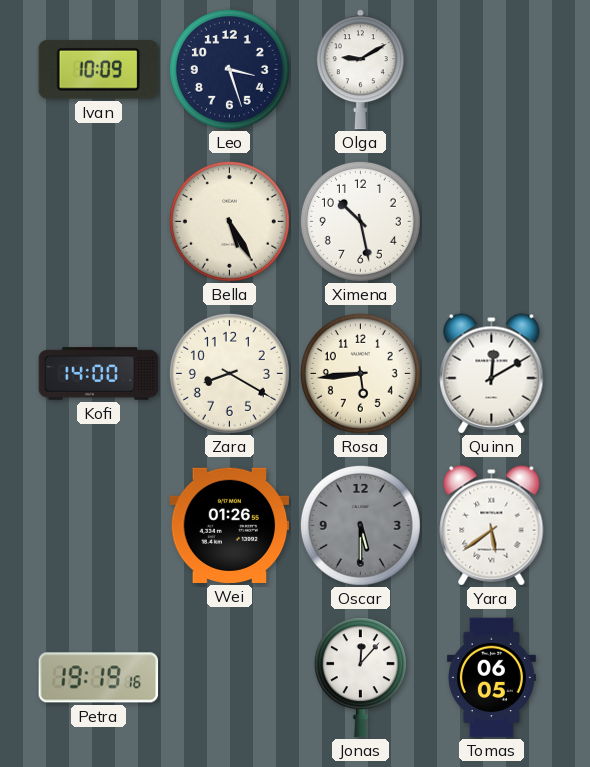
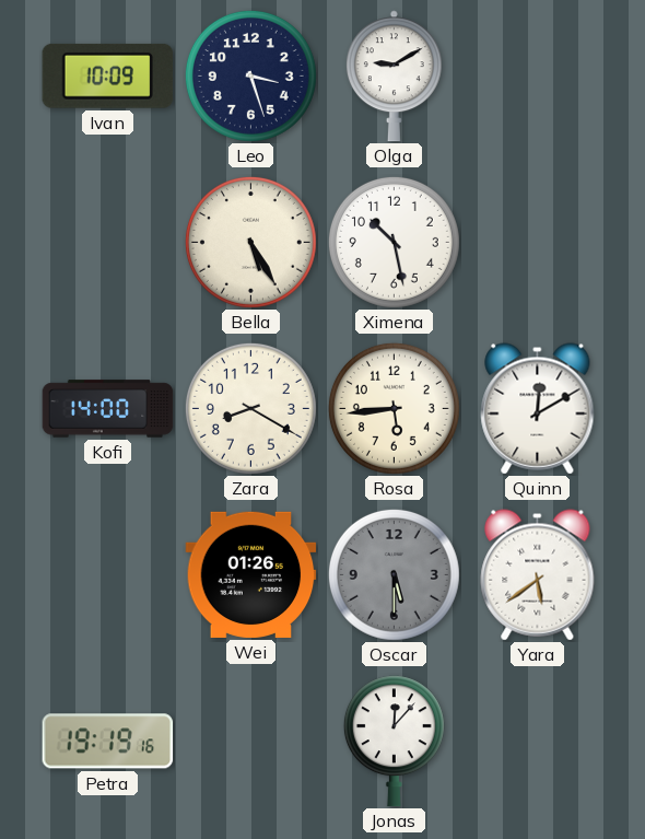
Tomas: 06:05 -> none
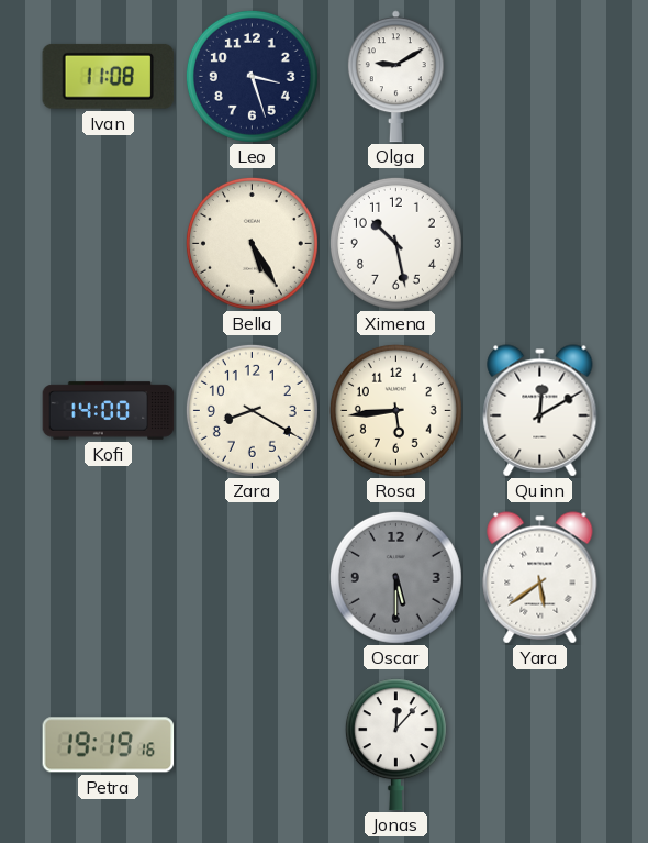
Ivan: 10:09 -> 11:08
Wei: 01:26 -> none
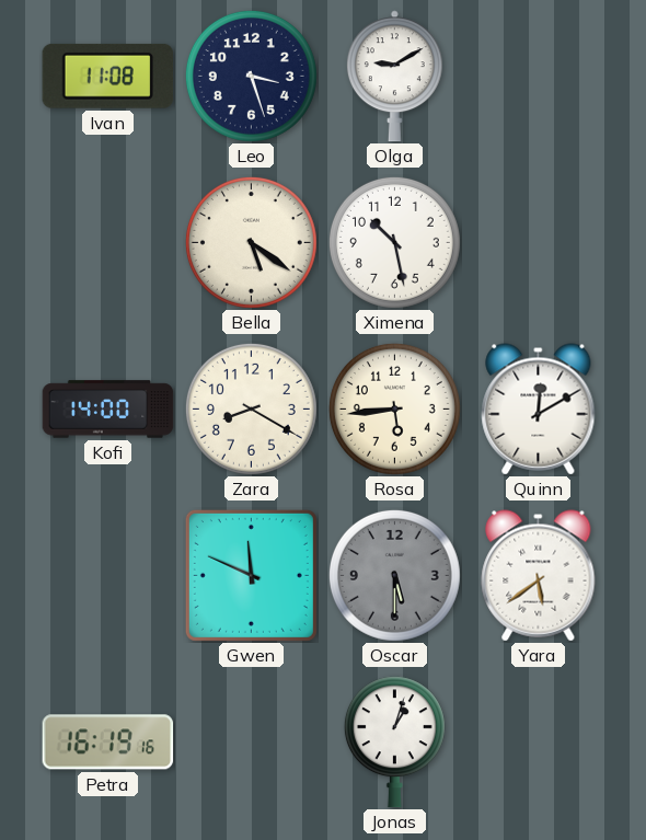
Bella: 5:25 -> 5:21
Gwen: none -> 11:49
Petra: 19:19 -> 16:19
Jonas: 12:07 -> 1:03
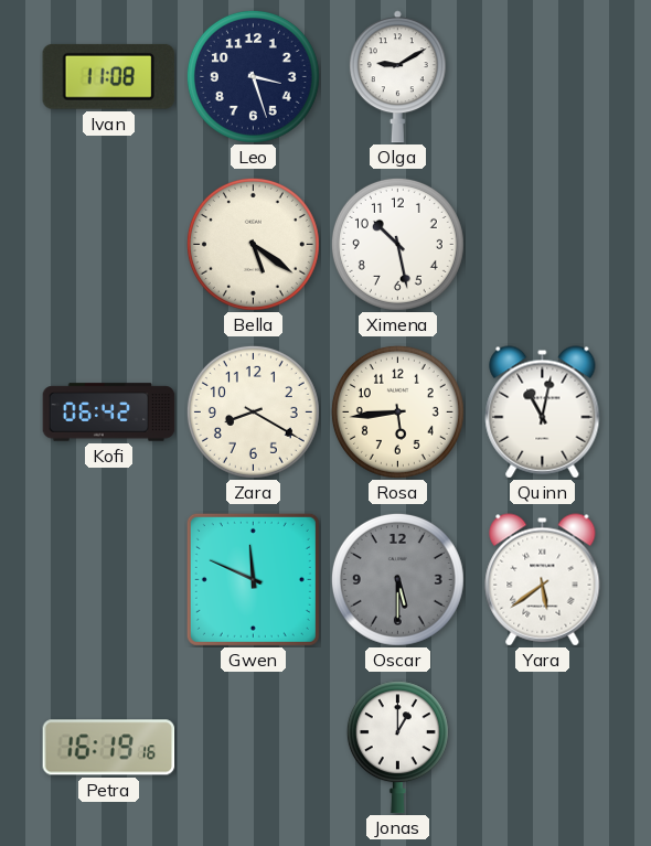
Kofi: 14:00 -> 06:42
Quinn: 12:10 -> 11:02
Jonas: 1:03 -> 1:00
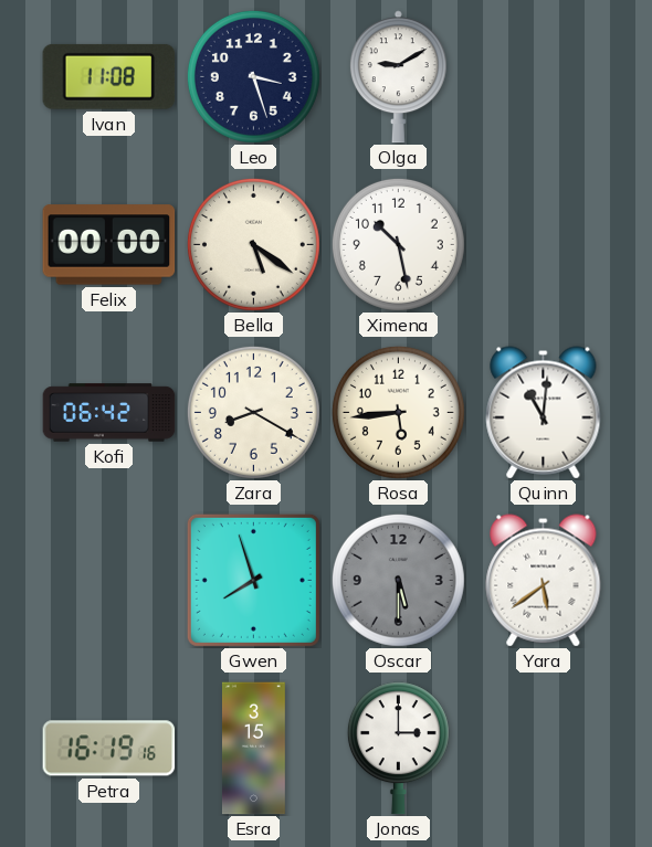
Felix: none -> 00:00
Quinn: 11:02 -> 11:01
Gwen: 11:49 -> 7:57
Esra: none -> 3:15
Jonas: 1:00 -> 3:00
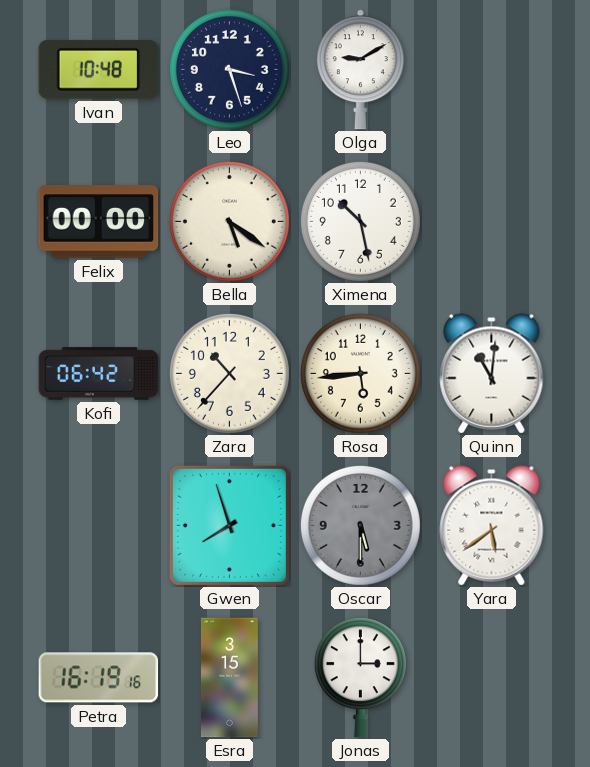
Ivan: 11:08 -> 10:48
Zara: 8:20 -> 10:37
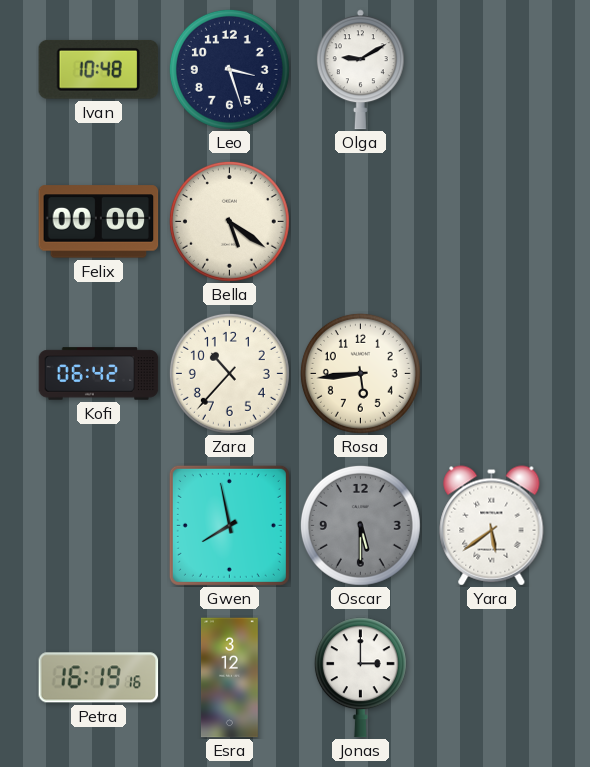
Ximena: 10:28 -> none
Quinn: 11:01 -> none
Gwen: 7:57 -> 7:58
Esra: 3:15 -> 3:12
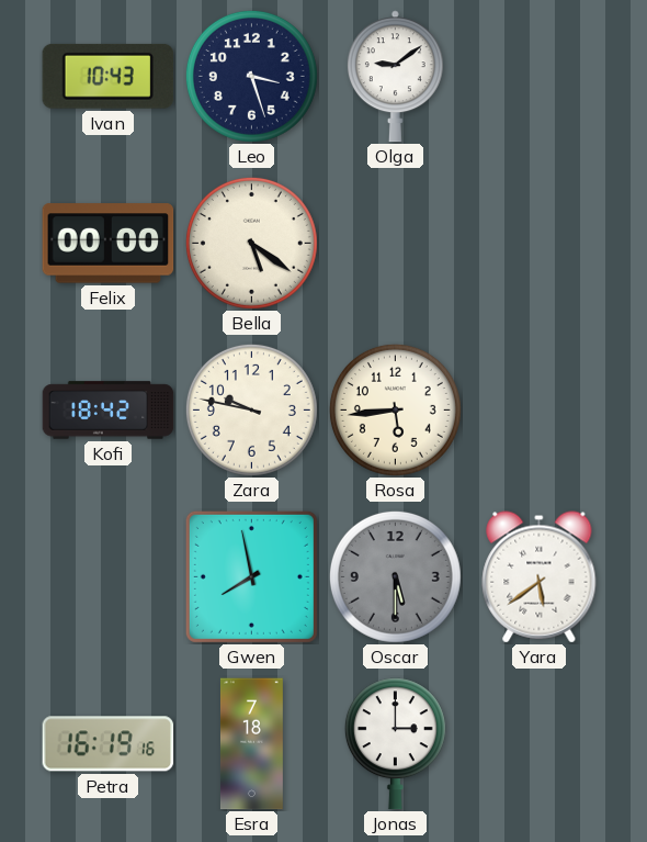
Ivan: 10:48 -> 10:43
Olga: 9:10 -> 9:09
Kofi: 06:42 -> 18:42
Zara: 10:37 -> 9:47
Esra: 3:12 -> 7:18
